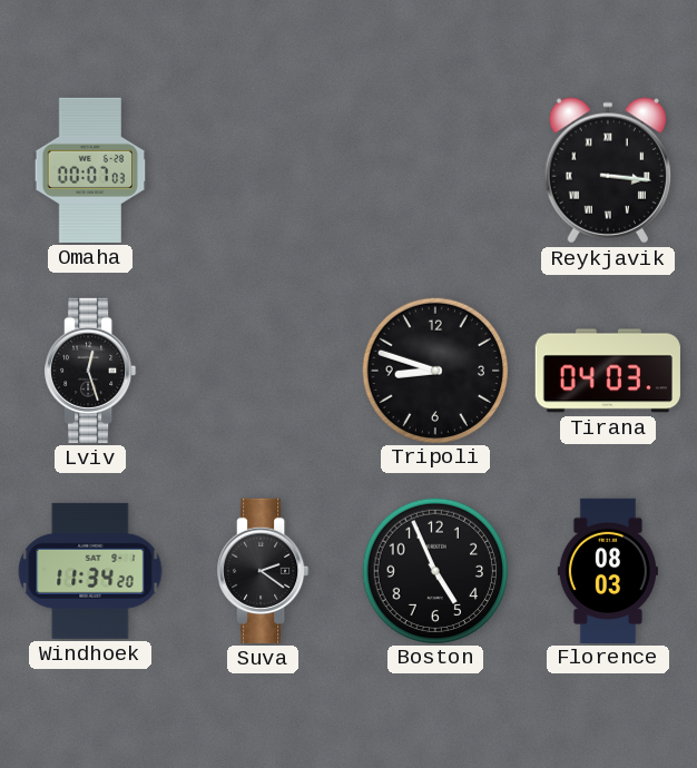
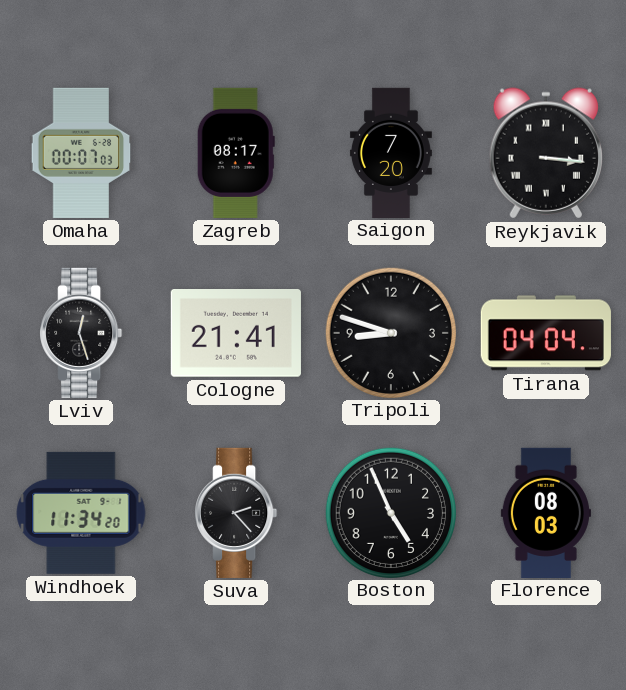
Zagreb: none -> 08:17
Saigon: none -> 7:20
Cologne: none -> 21:41
Tirana: 04:03 -> 04:04
Suva: 2:21 -> 2:23
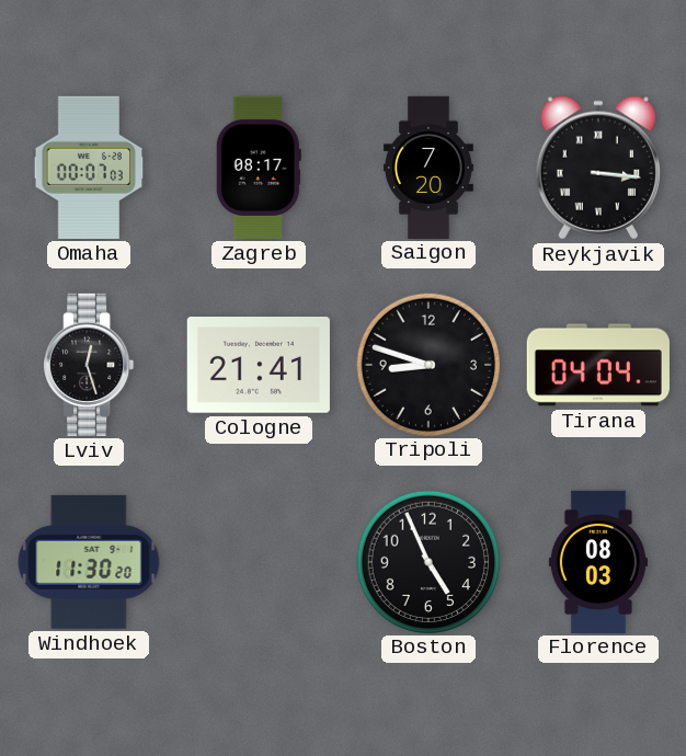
Windhoek: 11:34 -> 11:30
Suva: 2:23 -> none
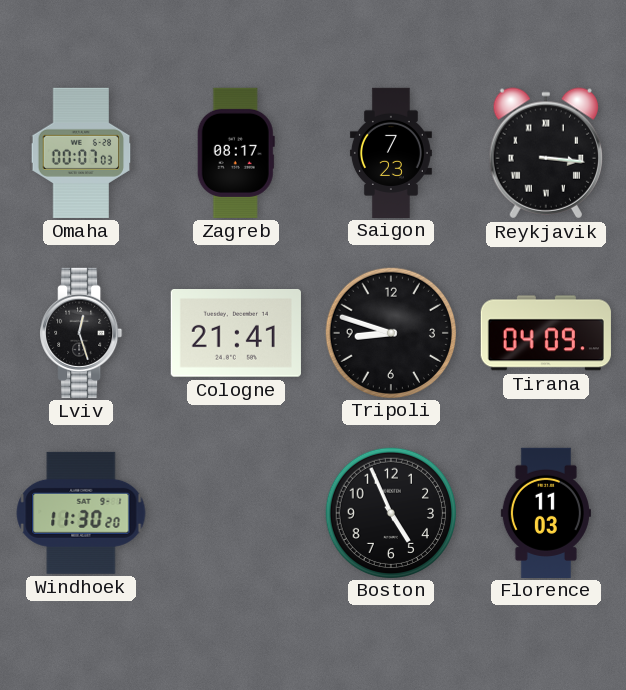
Saigon: 7:20 -> 7:23
Tirana: 04:04 -> 04:09
Florence: 08:03 -> 11:03
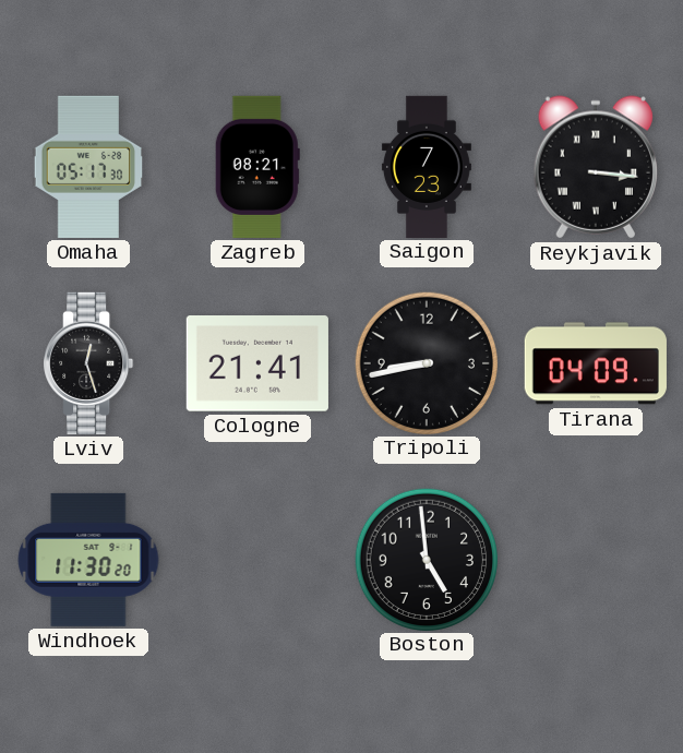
Omaha: 00:07 -> 05:17
Zagreb: 08:17 -> 08:21
Tripoli: 8:48 -> 8:43
Boston: 4:56 -> 4:59
Florence: 11:03 -> none
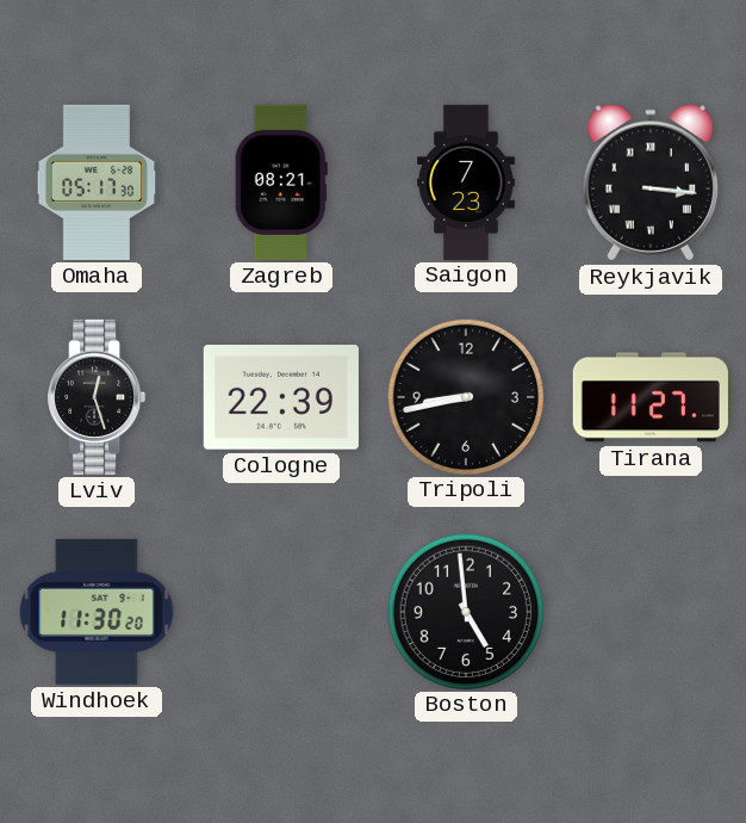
Cologne: 21:41 -> 22:39
Tirana: 04:09 -> 11:27
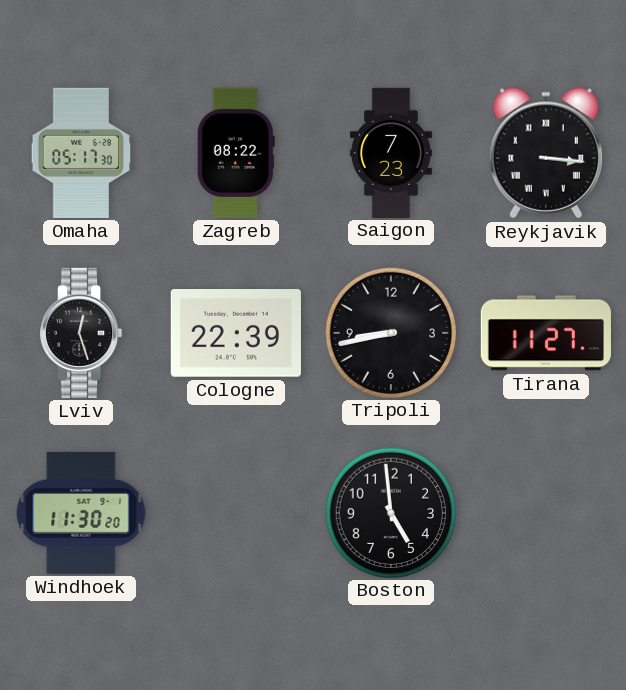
Zagreb: 08:21 -> 08:22
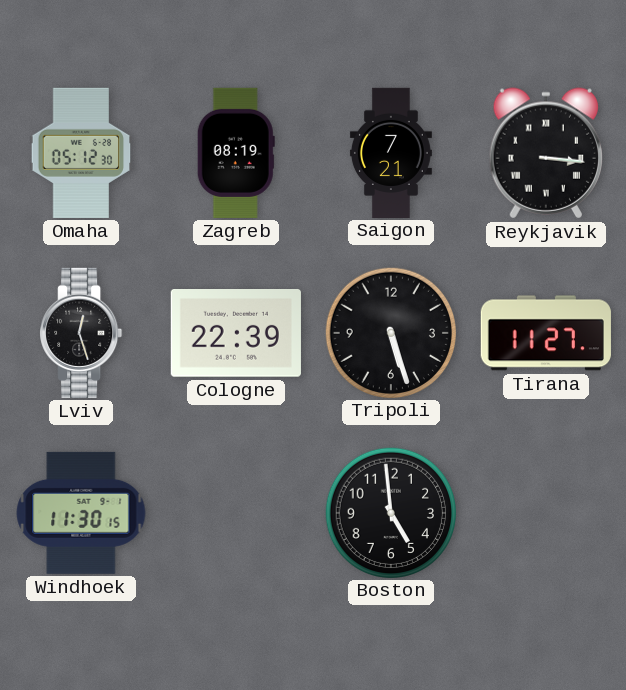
Omaha: 05:17 -> 05:12
Zagreb: 08:22 -> 08:19
Saigon: 7:23 -> 7:21
Tripoli: 8:43 -> 5:27
Windhoek: 11:30:20 -> 11:30:15
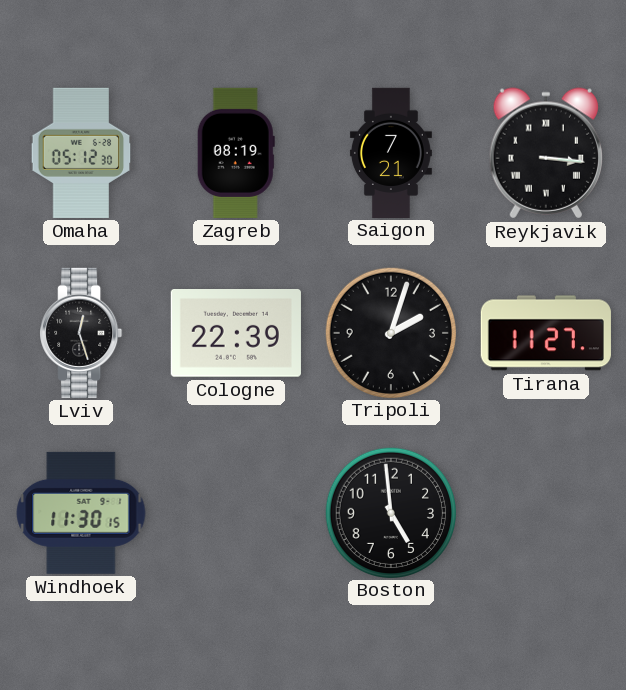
Tripoli: 5:27 -> 2:03
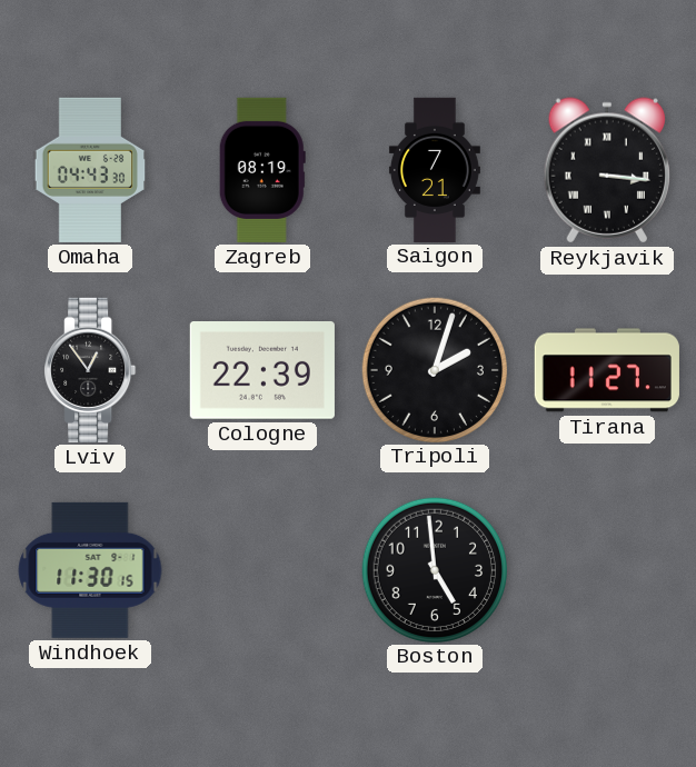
Omaha: 05:12 -> 04:43
Lviv: 12:27 -> 12:54
